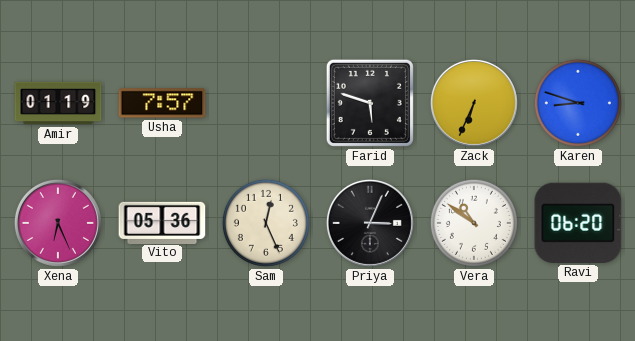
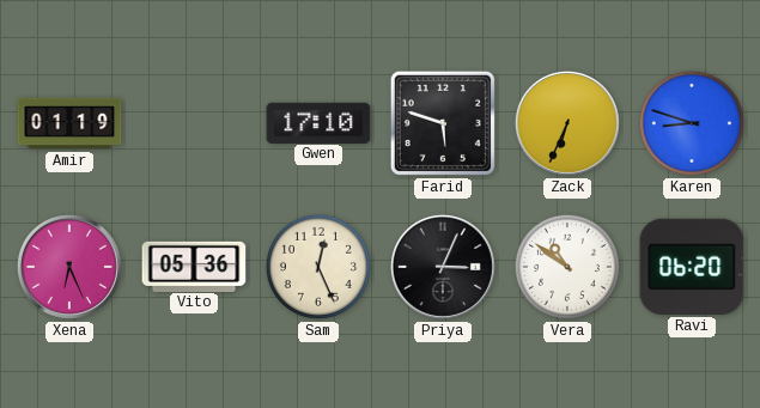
Usha: 7:57 -> none
Gwen: none -> 17:10
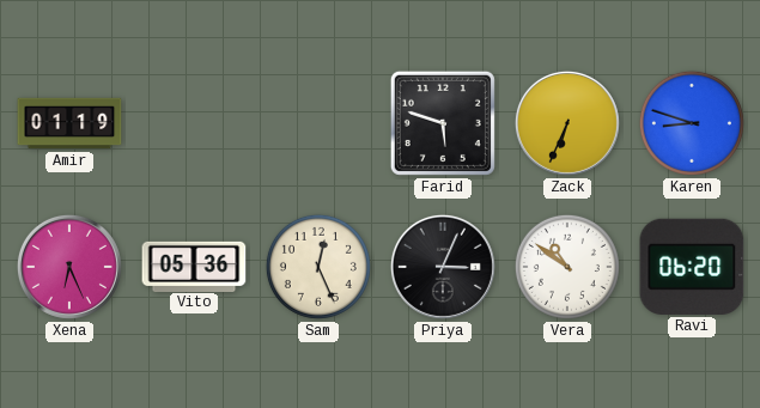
Gwen: 17:10 -> none
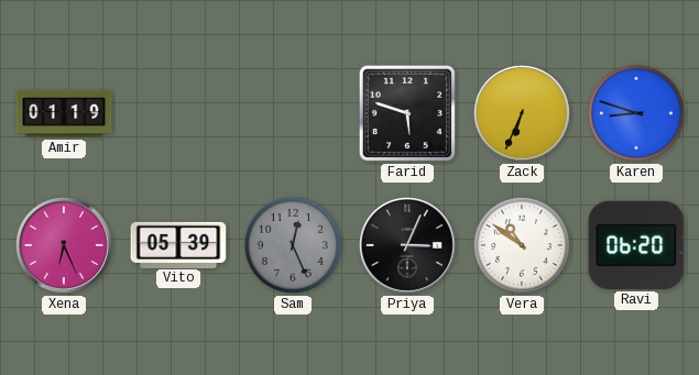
Vito: 05:36 -> 05:39
Sam dial: cream -> grey
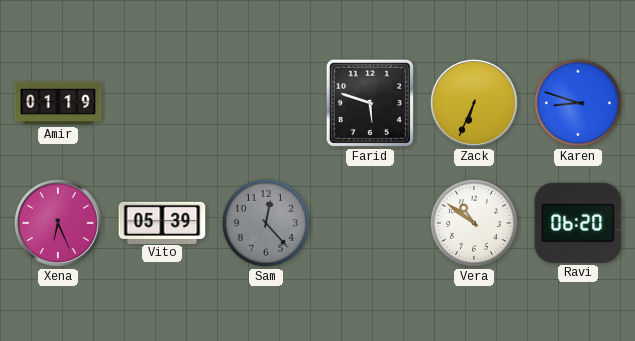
Sam: 12:26 -> 12:23
Priya: 3:04 -> none
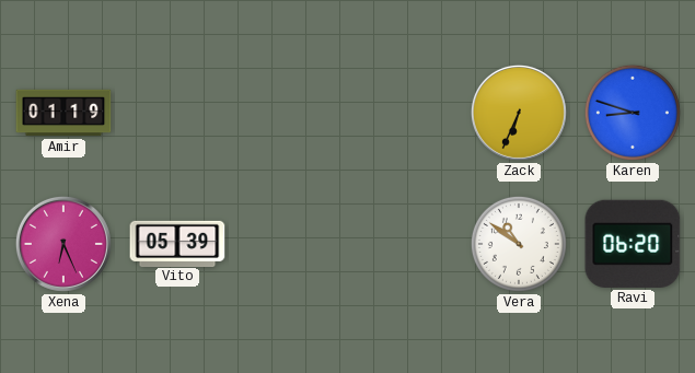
Farid: 5:48 -> none
Sam: 12:23 -> none
